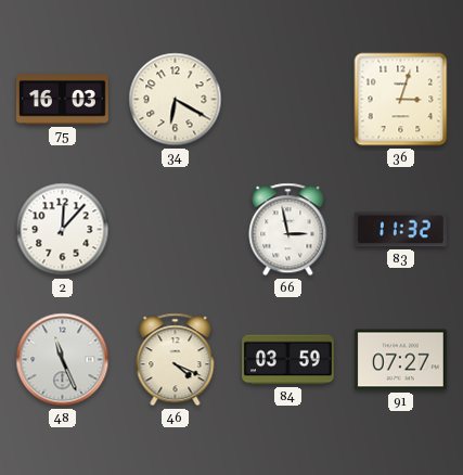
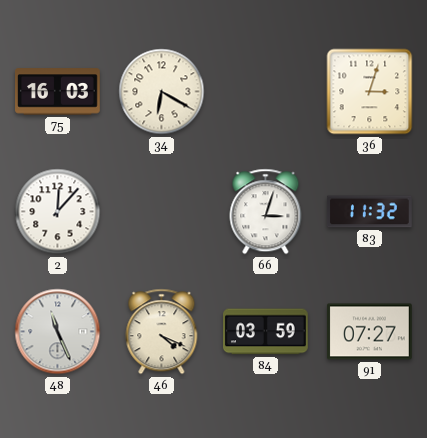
66: 2:58 -> 3:03
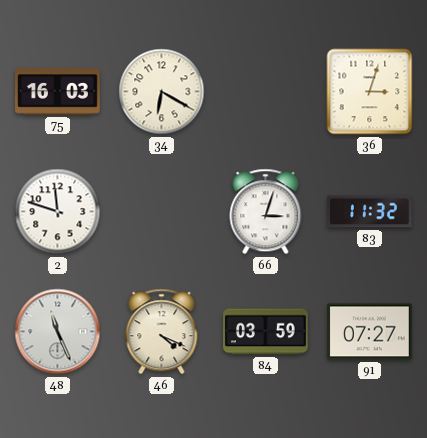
2: 12:07 -> 11:48
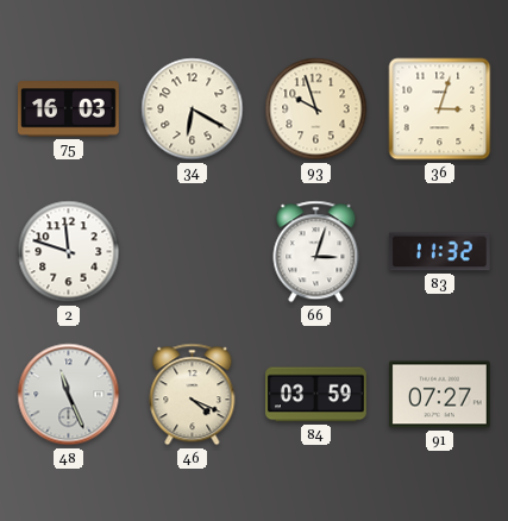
93: none -> 9:57
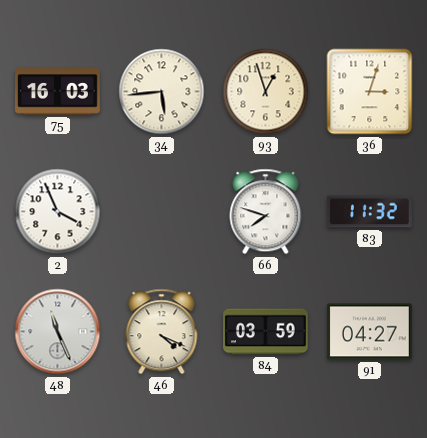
34: 6:20 -> 5:44
93: 9:57 -> 12:57
2: 11:48 -> 3:56
66: 3:03 -> 7:48
91: 07:27 -> 04:27
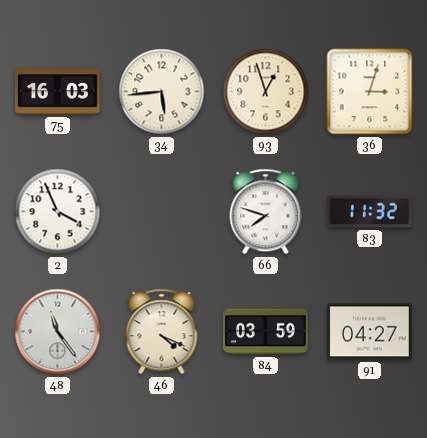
48: 11:26 -> 11:24
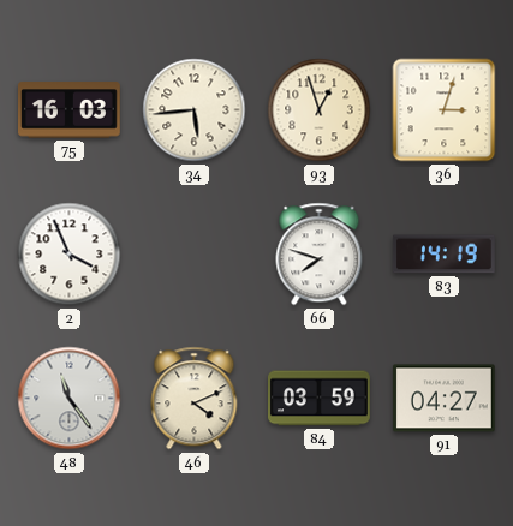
83: 11:32 -> 14:19
46: 4:19 -> 4:11
